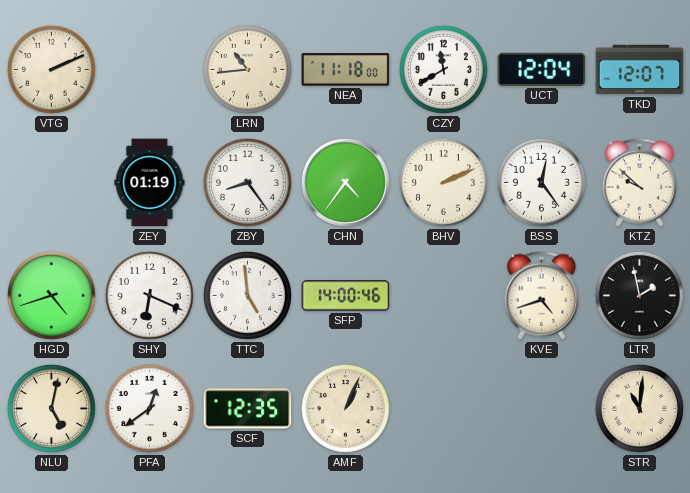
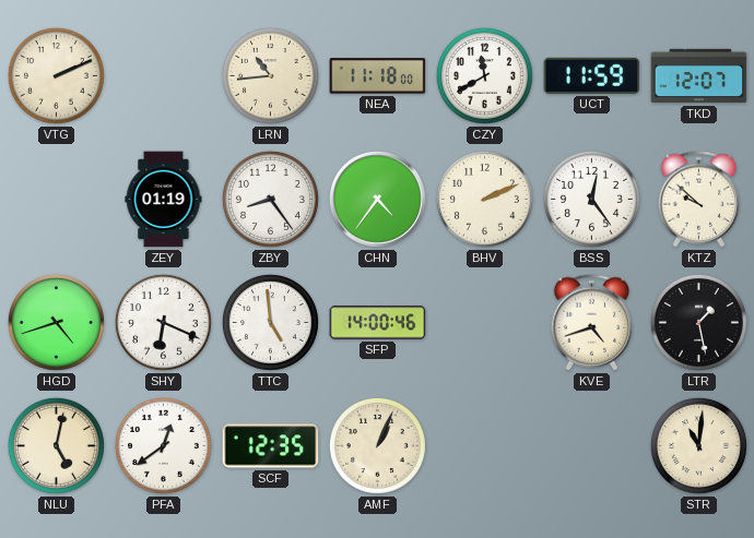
UCT: 12:04 -> 11:59
LTR: 1:58 -> 1:28
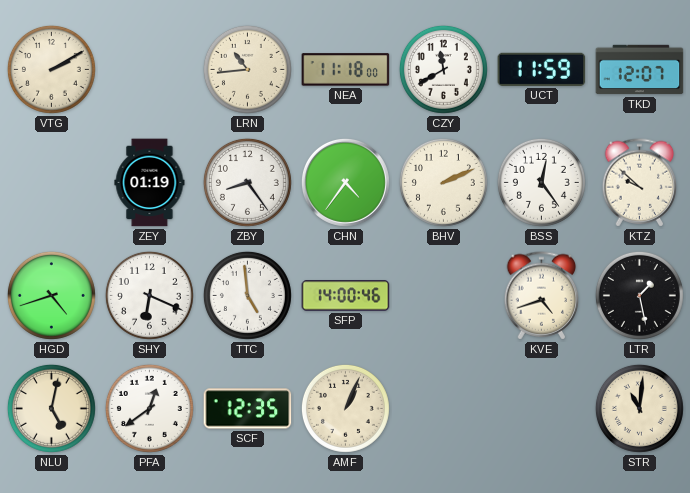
VTG: 2:11 -> 2:10
